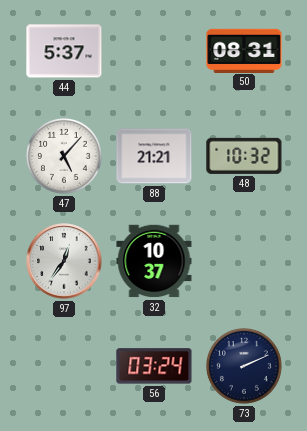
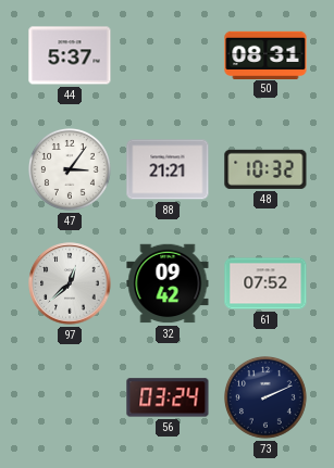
47: 5:07 -> 3:06
97: 12:36 -> 12:38
32: 10:37 -> 09:42
61: none -> 07:52
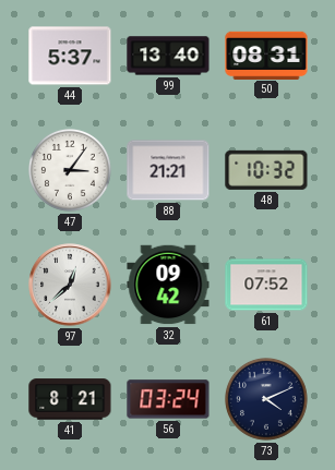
99: none -> 13:40
41: none -> 8:21
73: 2:11 -> 4:11
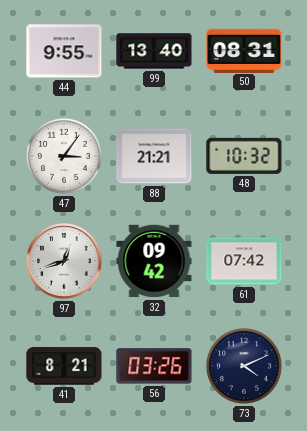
44: 5:37 -> 9:55
97: 12:38 -> 12:42
61: 07:52 -> 07:42
56: 03:24 -> 03:26
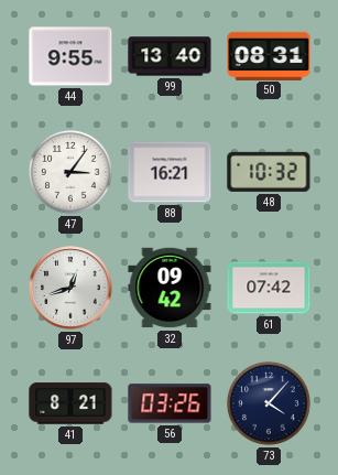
88: 21:21 -> 16:21
73: 4:11 -> 4:07
